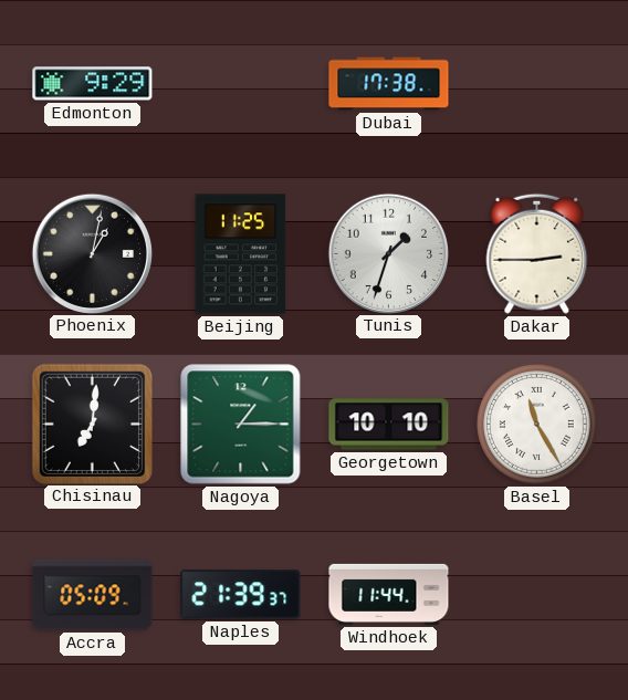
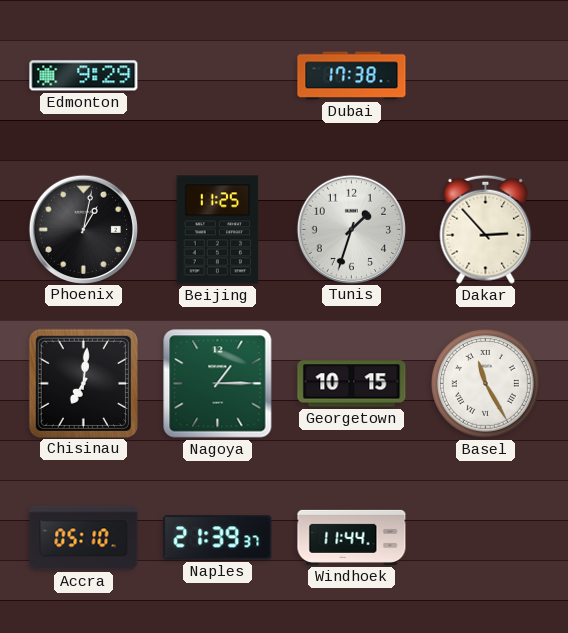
Dakar: 2:45 -> 2:53
Georgetown: 10:10 -> 10:15
Accra: 05:09 -> 05:10
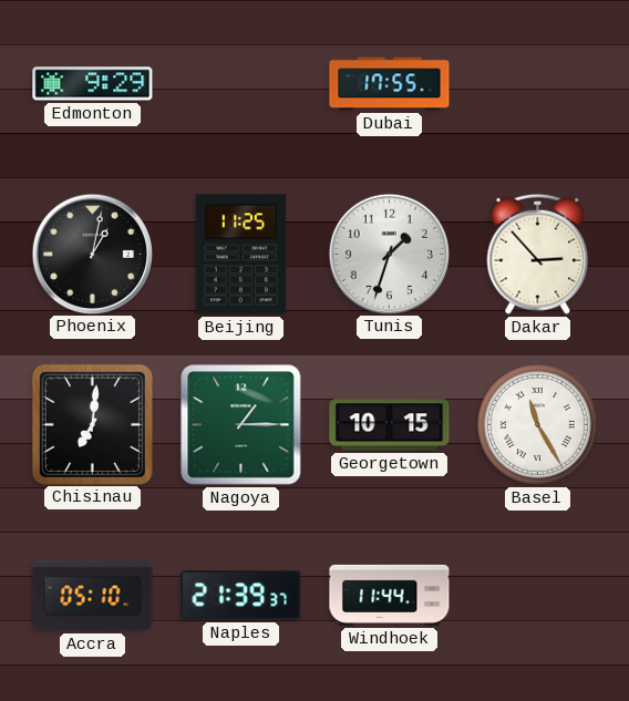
Dubai: 17:38 -> 17:55
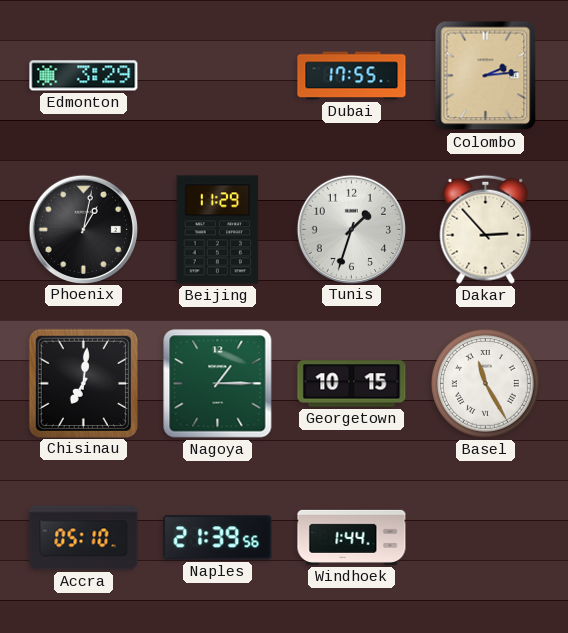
Edmonton: 9:29 -> 3:29
Colombo: none -> 2:14
Beijing: 11:25 -> 11:29
Naples: 21:39:37 -> 21:39:56
Windhoek: 11:44 -> 1:44
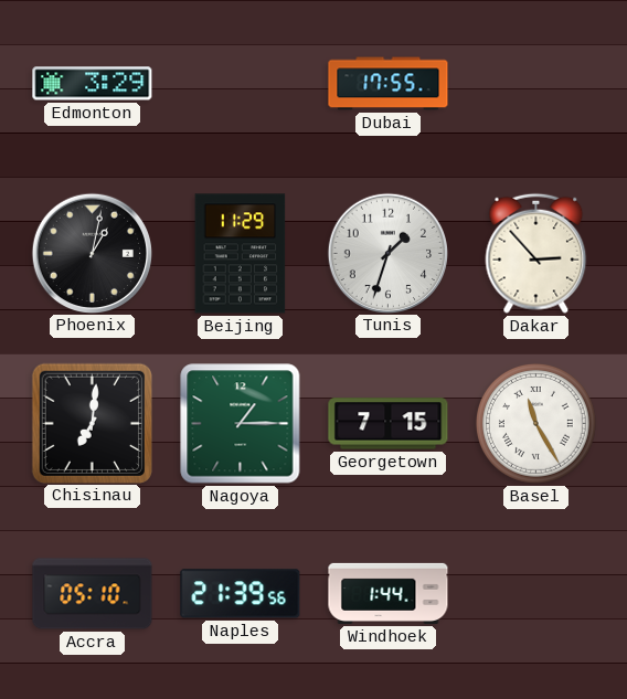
Colombo: 2:14 -> none
Georgetown: 10:15 -> 7:15
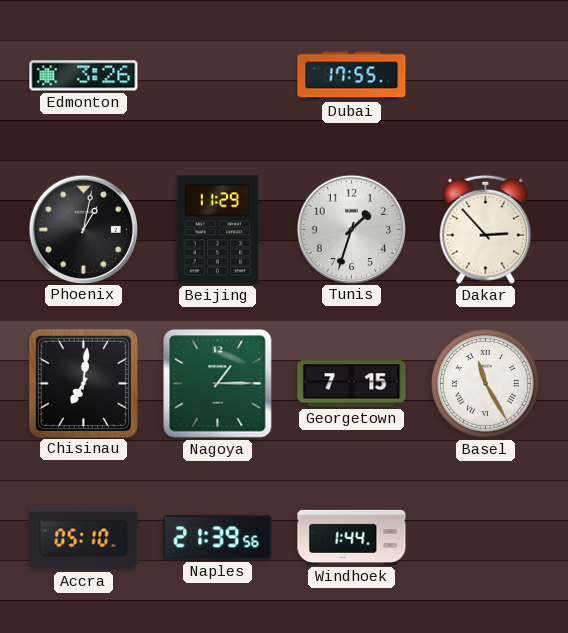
Edmonton: 3:29 -> 3:26
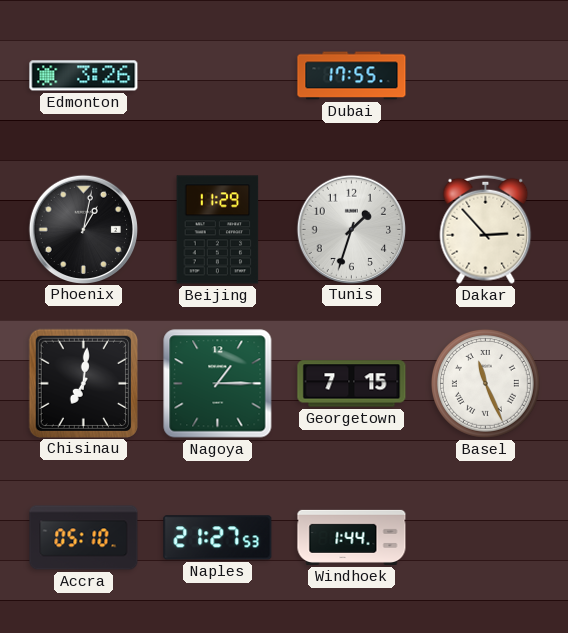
Basel: 11:25 -> 11:26
Naples: 21:39 -> 21:27
